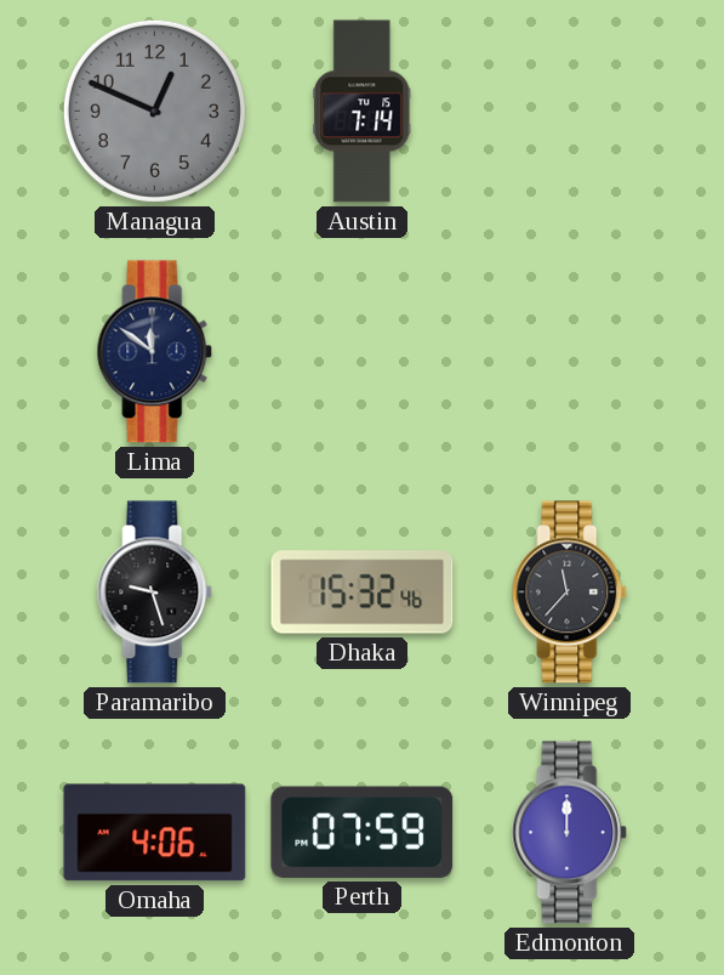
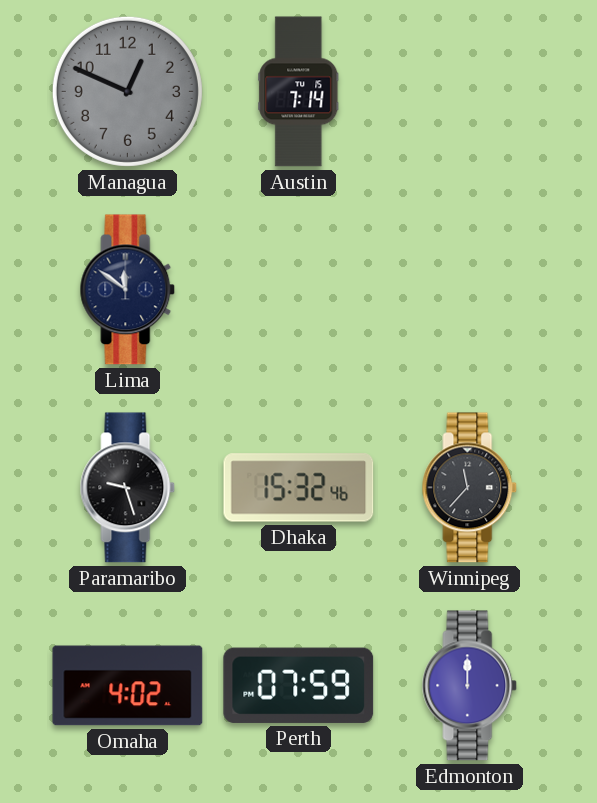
Omaha: 4:06 -> 4:02
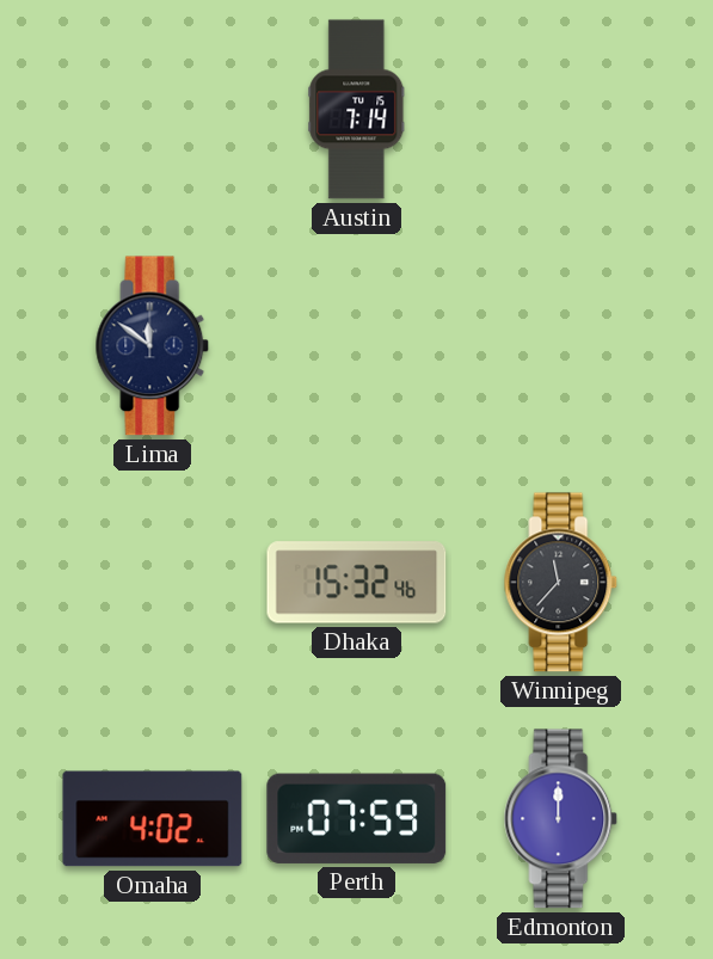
Managua: 12:49 -> none
Paramaribo: 9:27 -> none
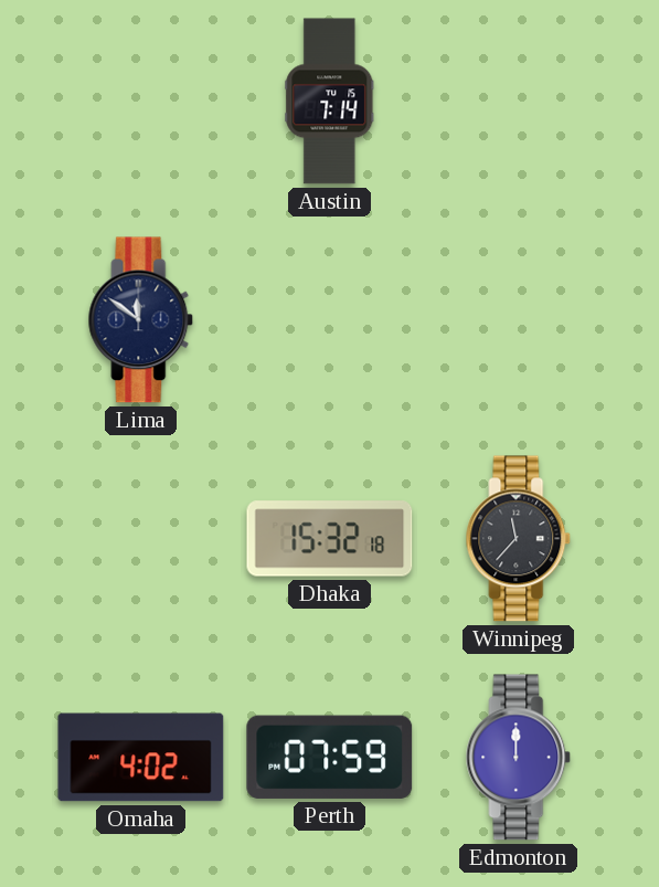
Dhaka: 15:32:46 -> 15:32:18
